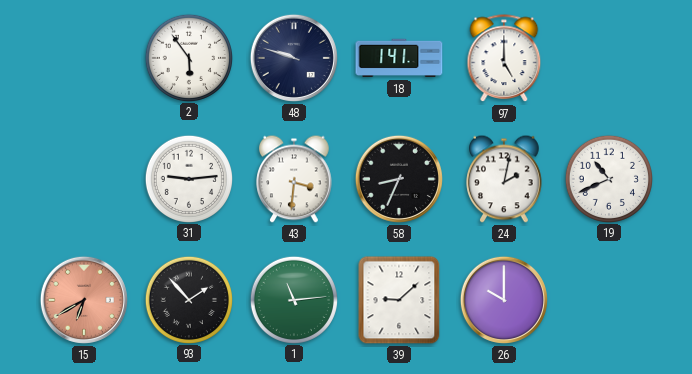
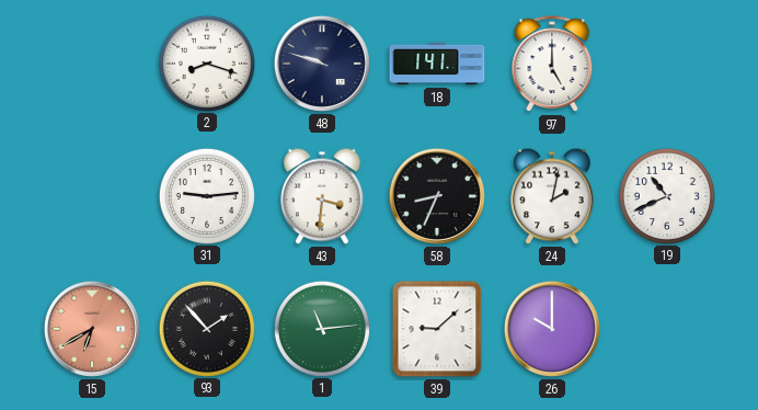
2: 5:54 -> 8:18
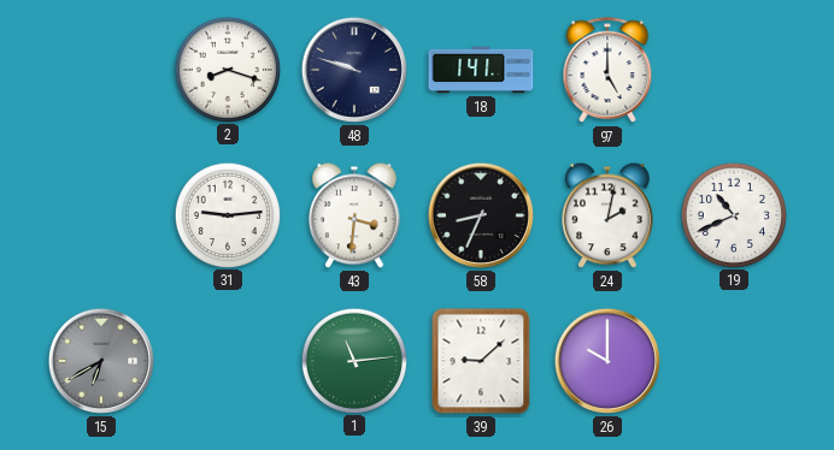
15 dial: salmon -> grey
93: 1:53 -> none
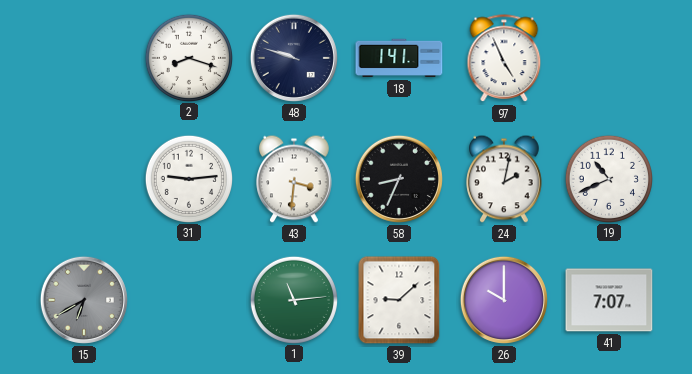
97: 5:00 -> 4:56
41: none -> 7:07
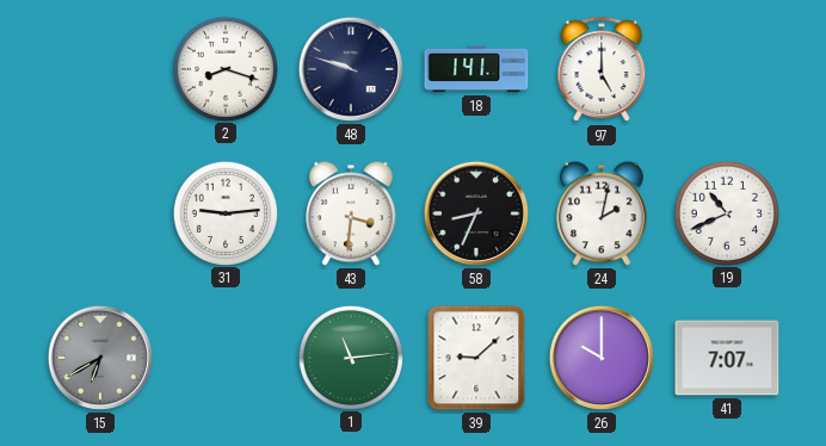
97: 4:56 -> 5:00
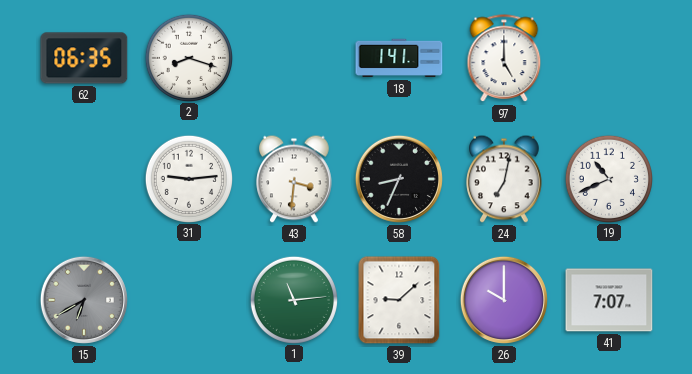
62: none -> 06:35
48: 9:48 -> none
24: 2:02 -> 7:02
